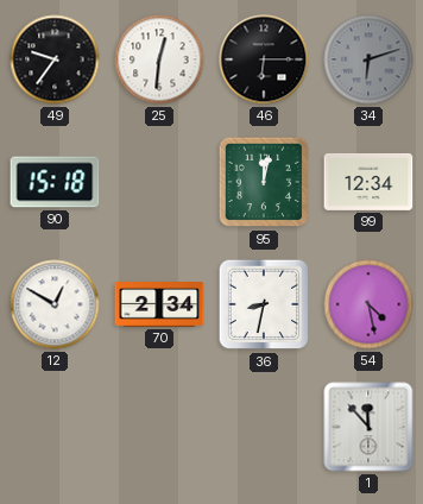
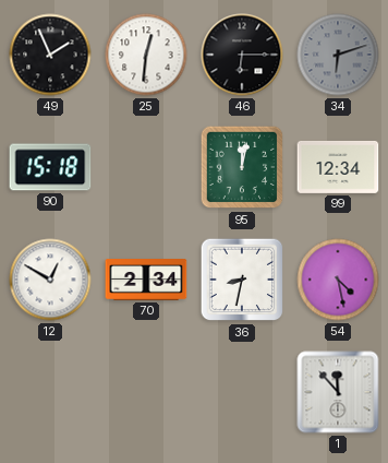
49: 9:36 -> 1:56
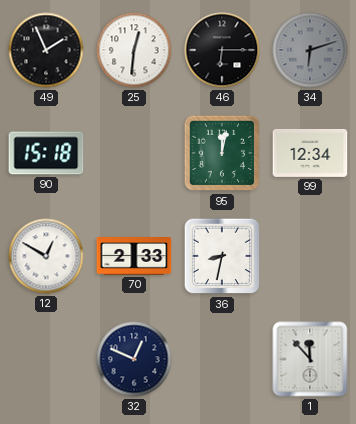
70: 2:34 -> 2:33
54: 4:28 -> none
32: none -> 12:49
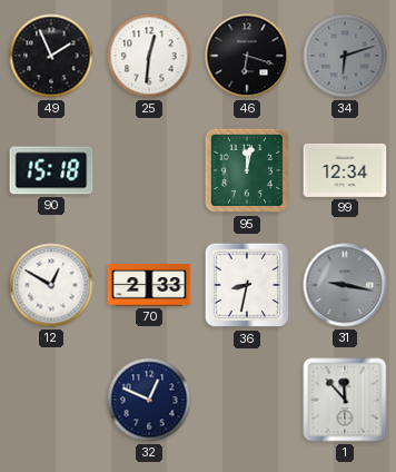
46: 6:15 -> 6:18
31: none -> 9:17
